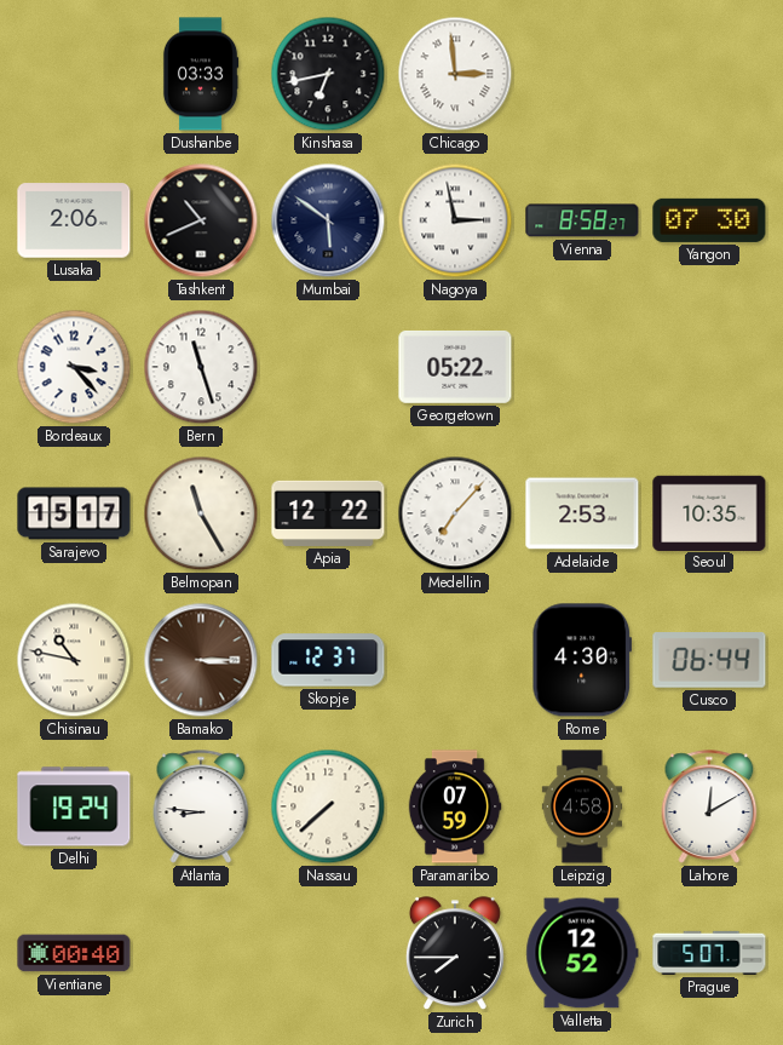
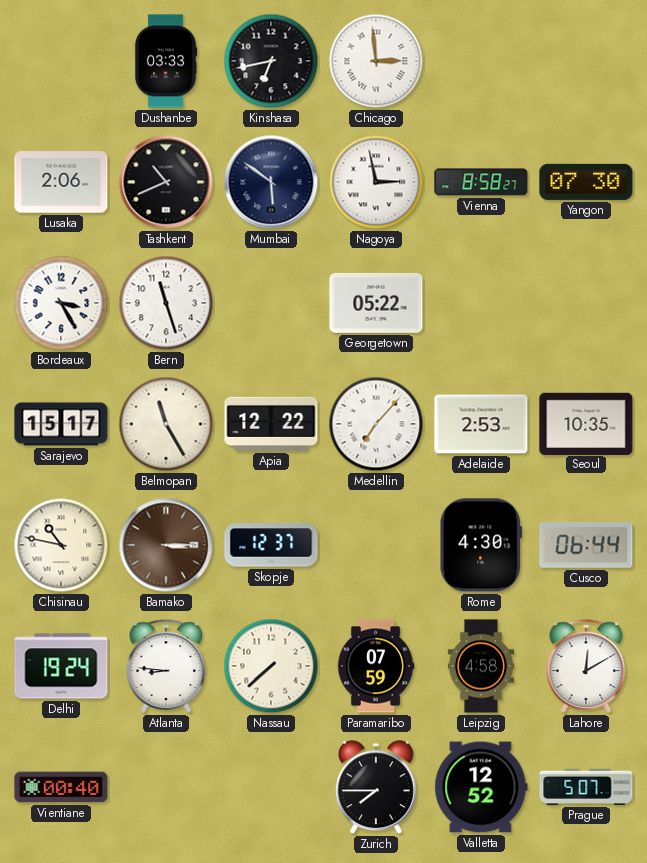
Bordeaux: 3:23 -> 3:25
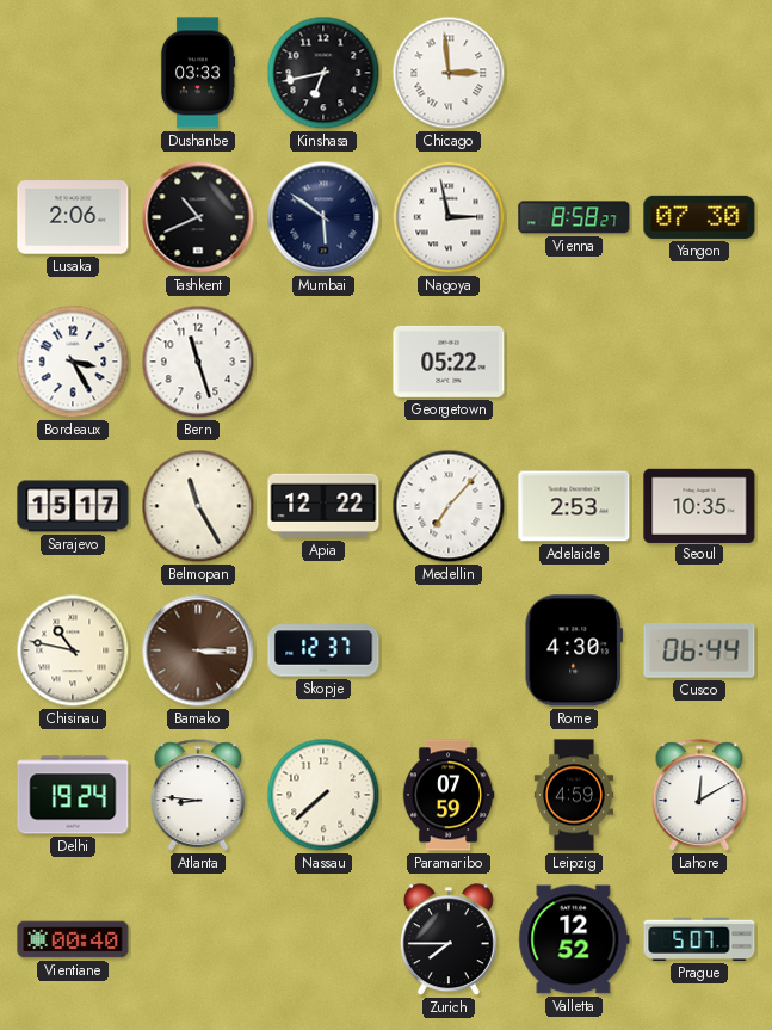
Leipzig: 4:58 -> 4:59
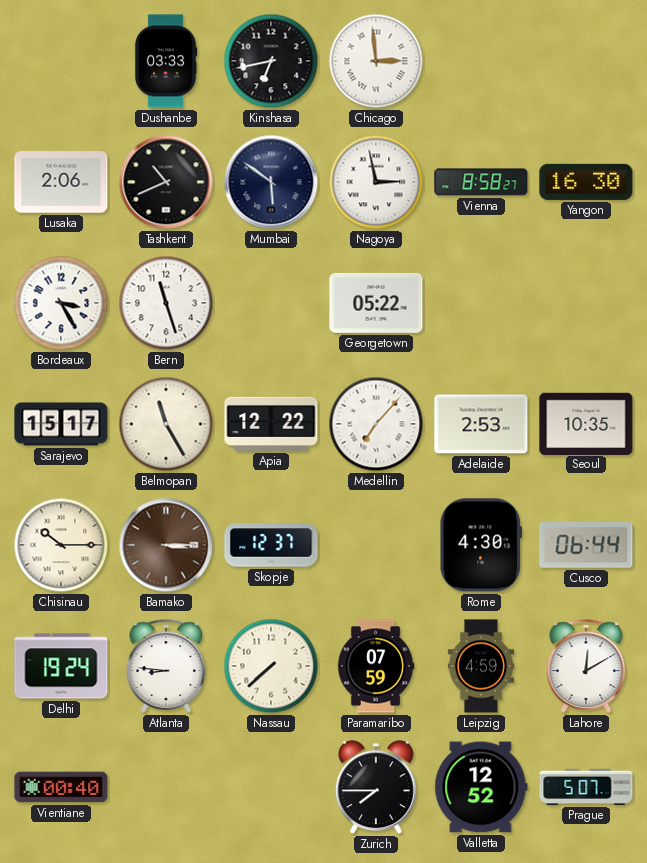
Yangon: 07:30 -> 16:30
Chisinau: 10:47 -> 10:15
